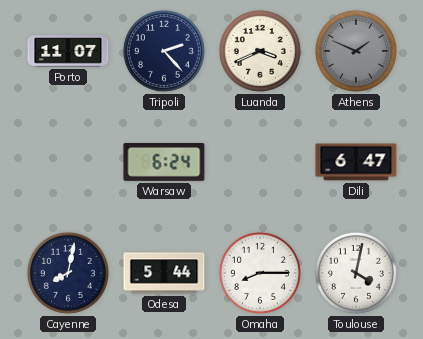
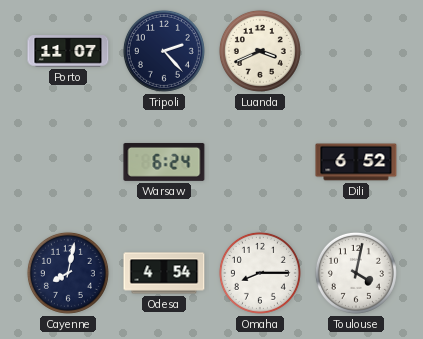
Athens: 1:49 -> none
Dili: 6:47 -> 6:52
Odesa: 5:44 -> 4:54
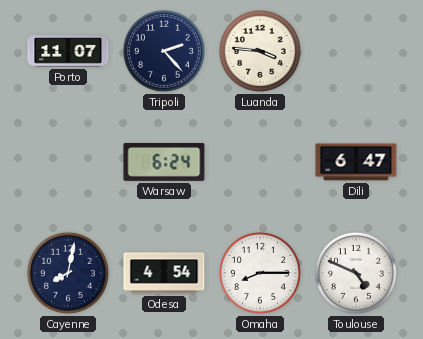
Luanda: 3:41 -> 3:46
Dili: 6:52 -> 6:47
Toulouse: 4:02 -> 4:49
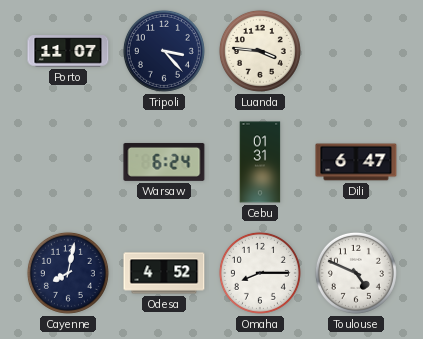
Tripoli: 2:23 -> 3:23
Cebu: none -> 01:31
Odesa: 4:54 -> 4:52
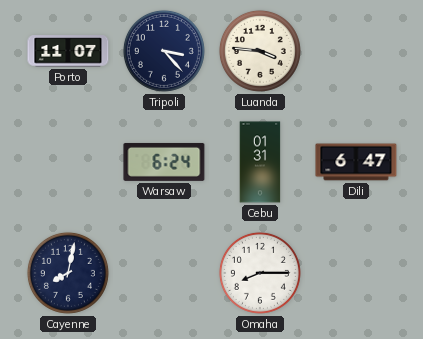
Odesa: 4:52 -> none
Toulouse: 4:49 -> none
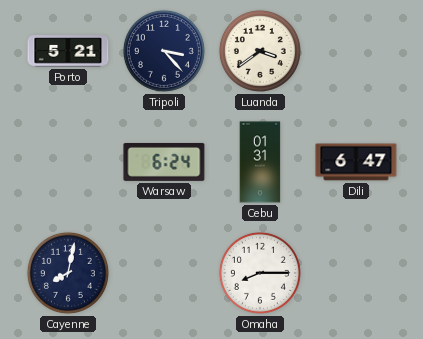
Porto: 11:07 -> 5:21
Luanda: 3:46 -> 3:39
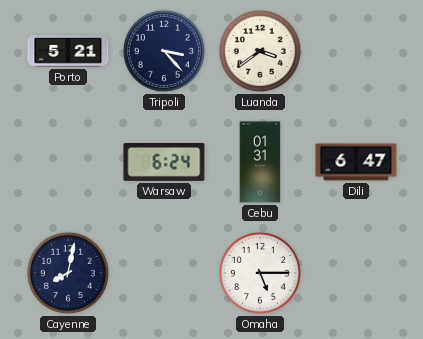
Omaha: 8:15 -> 5:15
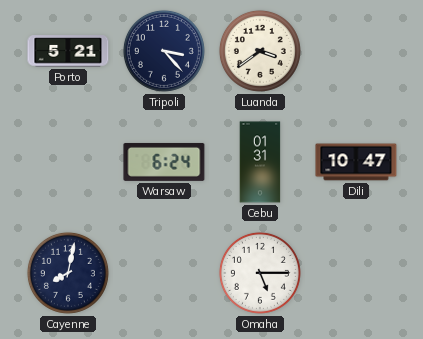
Dili: 6:47 -> 10:47
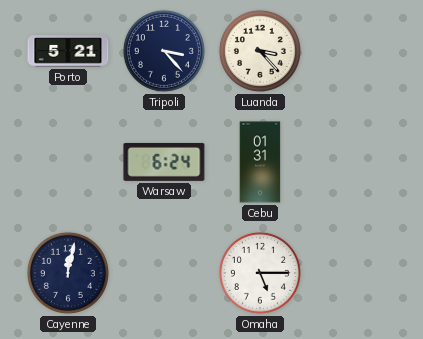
Luanda: 3:39 -> 3:23
Dili: 10:47 -> none
Cayenne: 8:02 -> 12:02
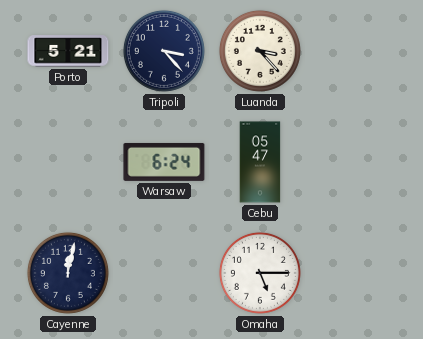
Cebu: 01:31 -> 05:47
